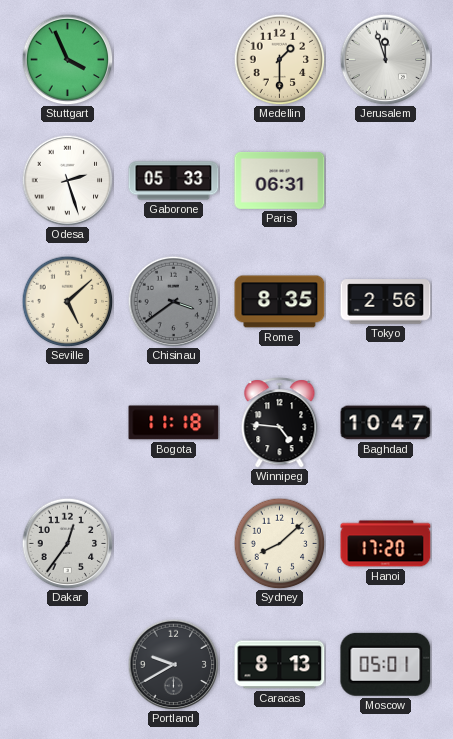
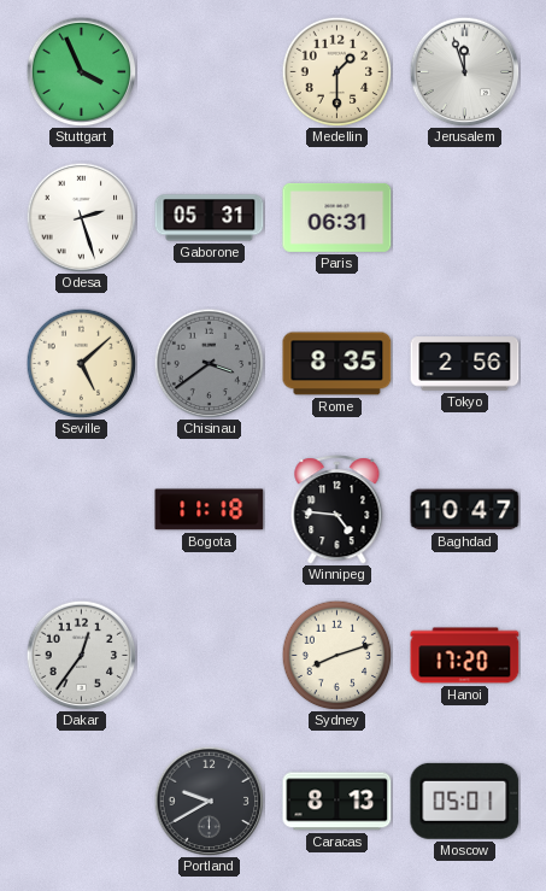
Gaborone: 05:33 -> 05:31
Sydney: 8:08 -> 8:12
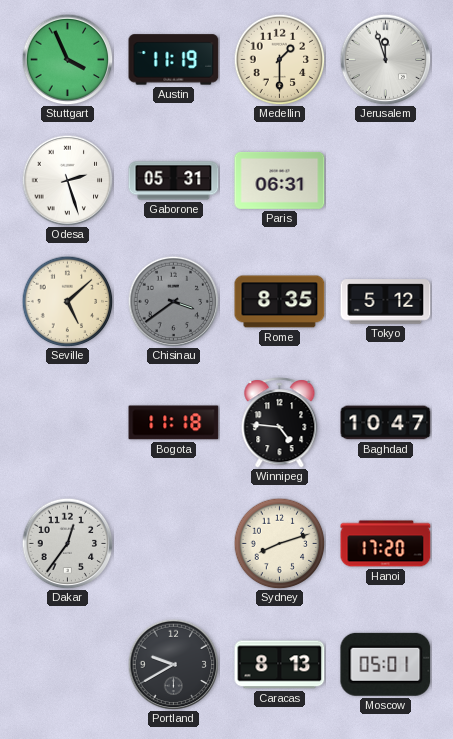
Austin: none -> 11:19
Tokyo: 2:56 -> 5:12
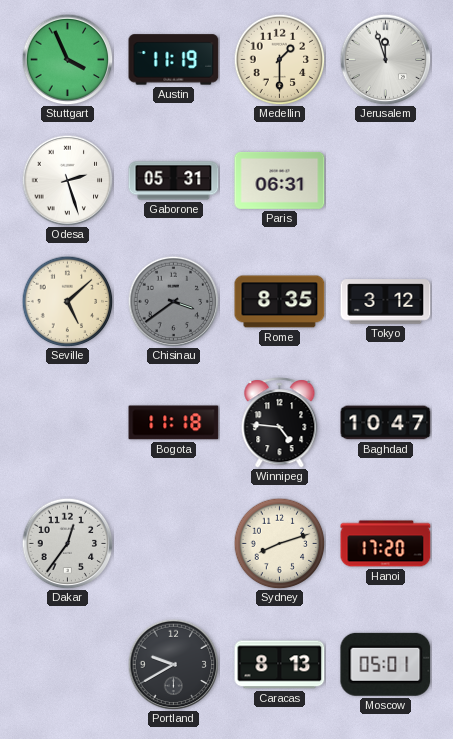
Tokyo: 5:12 -> 3:12
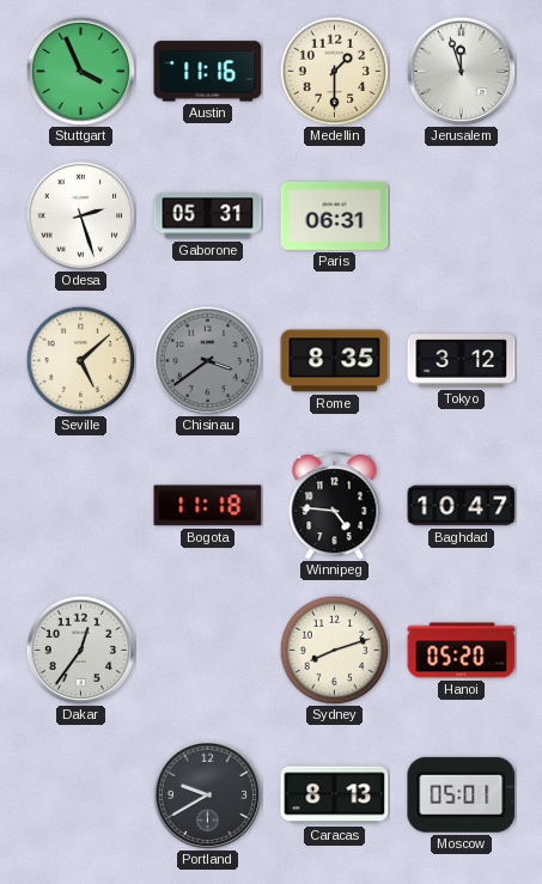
Austin: 11:19 -> 11:16
Hanoi: 17:20 -> 05:20
